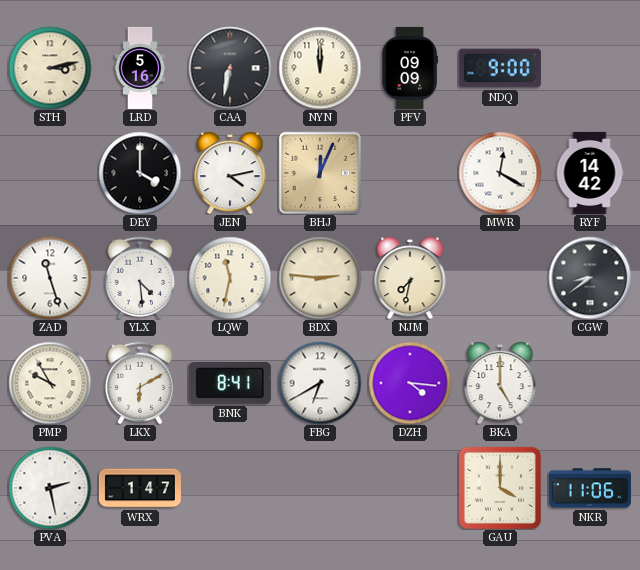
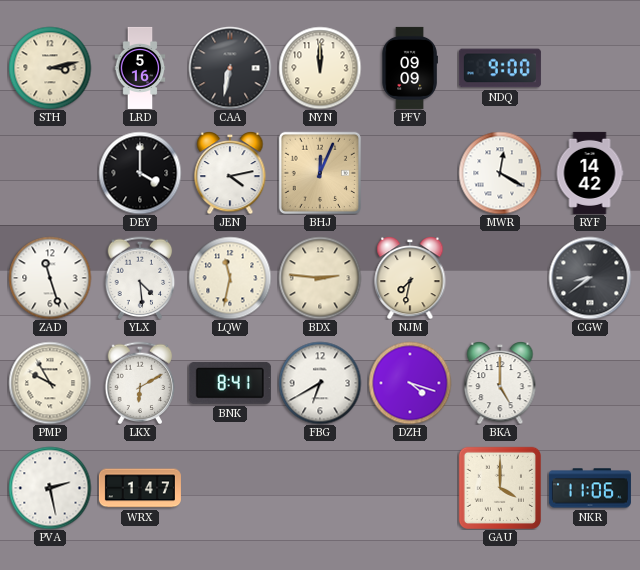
DZH: 4:16 -> 4:18
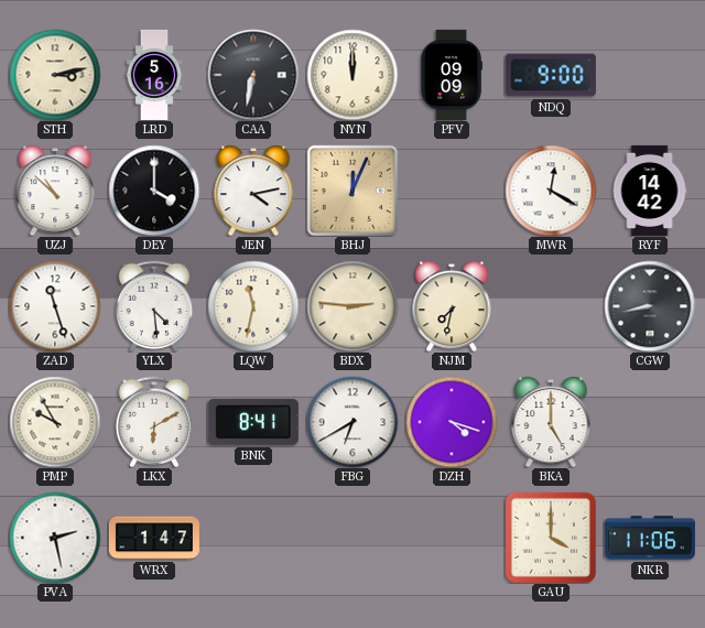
UZJ: none -> 10:52
CGW: 8:39 -> 8:43
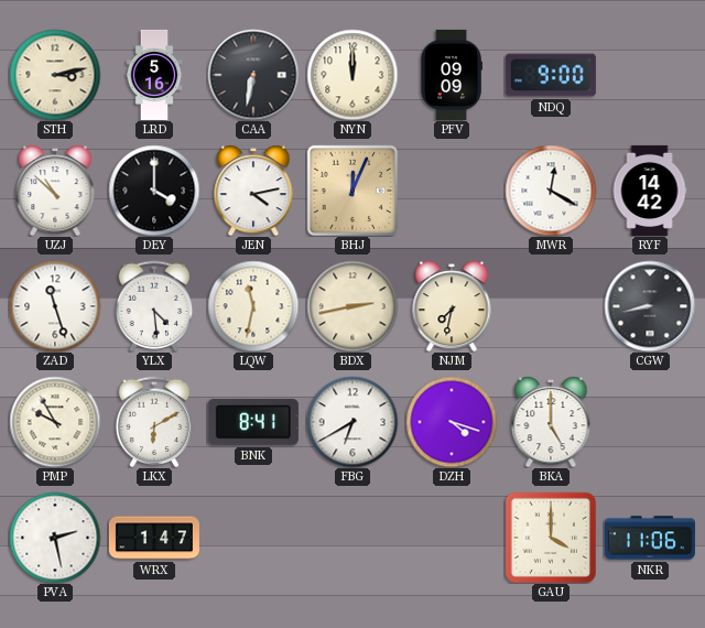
BDX: 2:46 -> 2:43
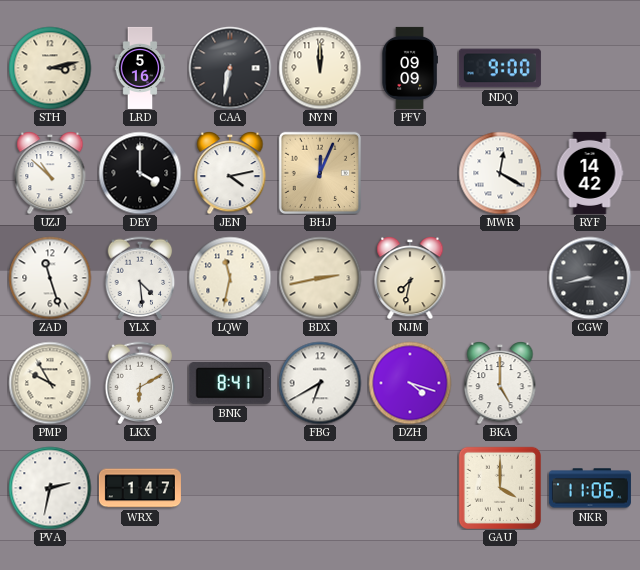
PVA: 2:28 -> 2:32
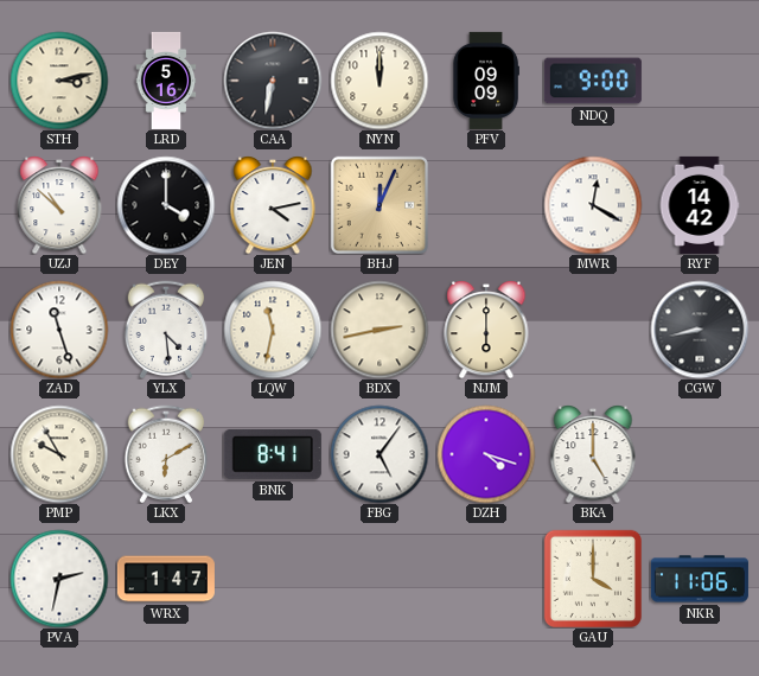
NJM: 7:32 -> 6:00
FBG: 6:40 -> 5:06
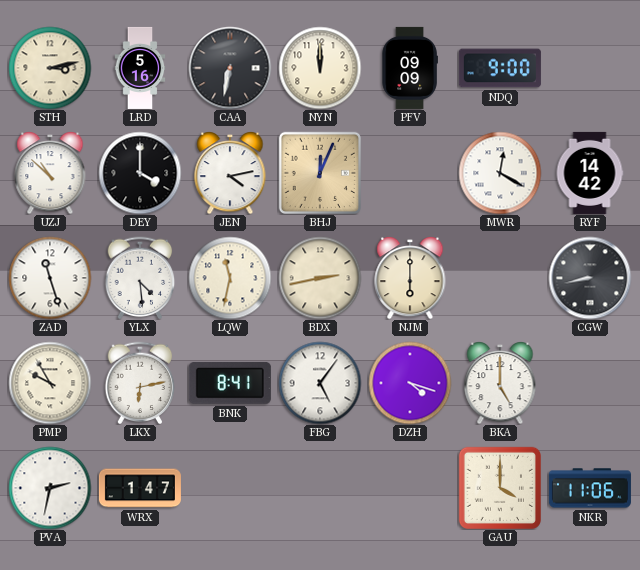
LKX: 6:10 -> 6:13
